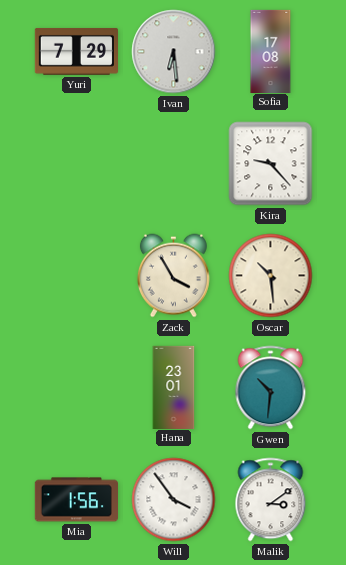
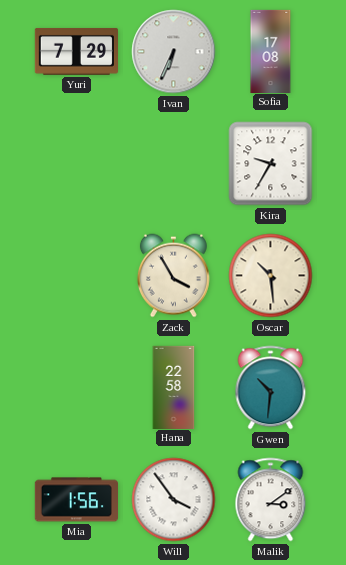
Ivan: 6:29 -> 6:34
Kira: 9:23 -> 9:35
Hana: 23:01 -> 22:58
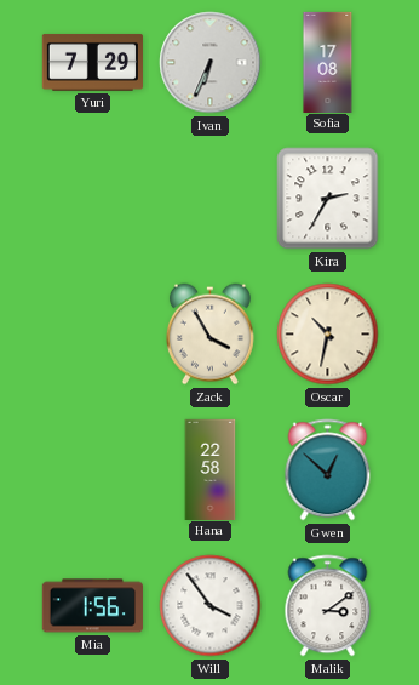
Kira: 9:35 -> 2:35
Oscar: 10:29 -> 10:32
Gwen: 10:31 -> 12:52
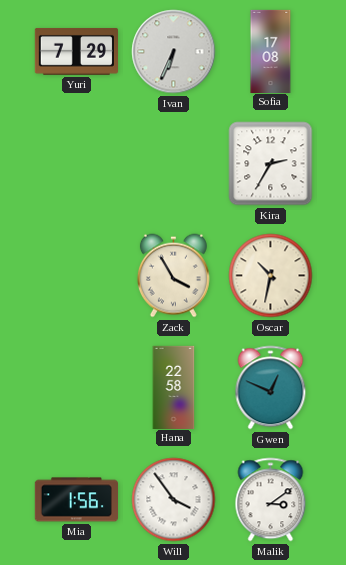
Gwen: 12:52 -> 12:49
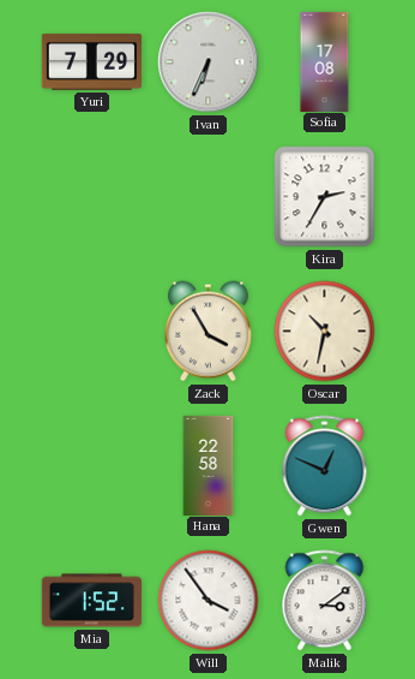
Mia: 1:56 -> 1:52
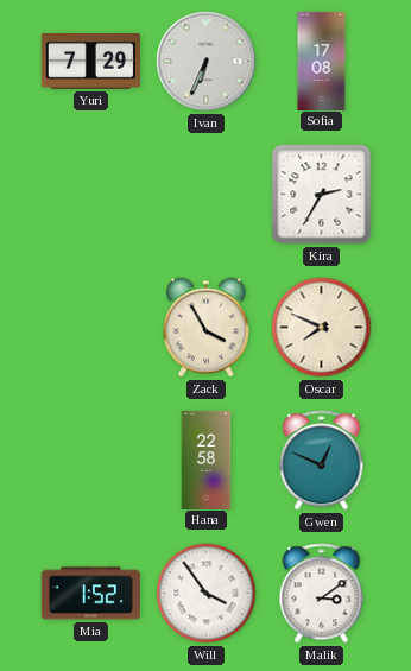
Oscar: 10:32 -> 7:49
